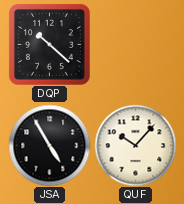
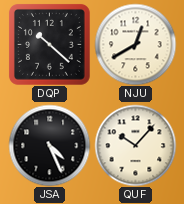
NJU: none -> 12:40
JSA: 4:55 -> 4:26
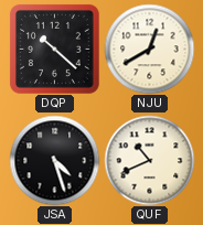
JSA: 4:26 -> 4:27
QUF: 10:07 -> 10:41
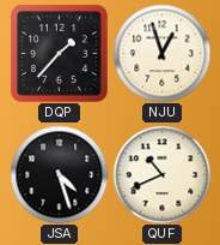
DQP: 10:22 -> 1:37
NJU: 12:40 -> 12:57
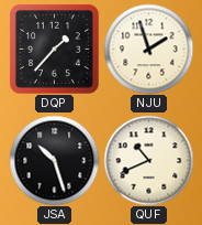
NJU: 12:57 -> 1:57
JSA: 4:27 -> 10:27
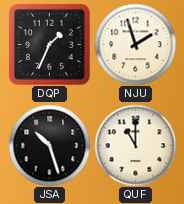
DQP: 1:37 -> 1:34
QUF: 10:41 -> 11:00
